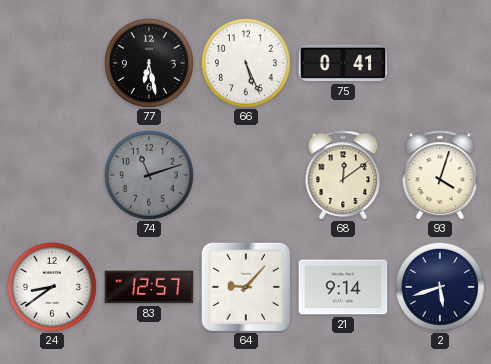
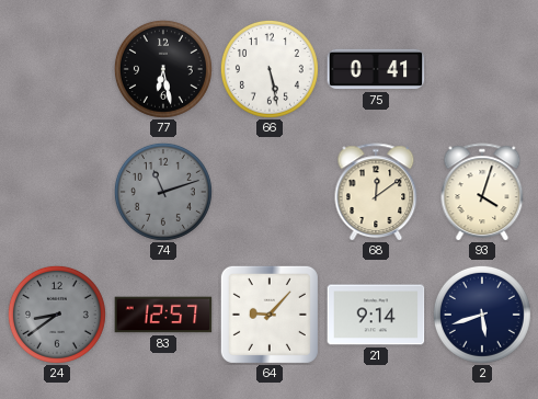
66: 5:26 -> 5:28
24 dial: white -> grey
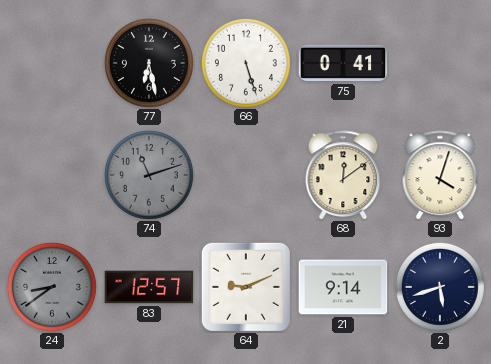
66: 5:28 -> 5:27
64: 9:07 -> 9:11
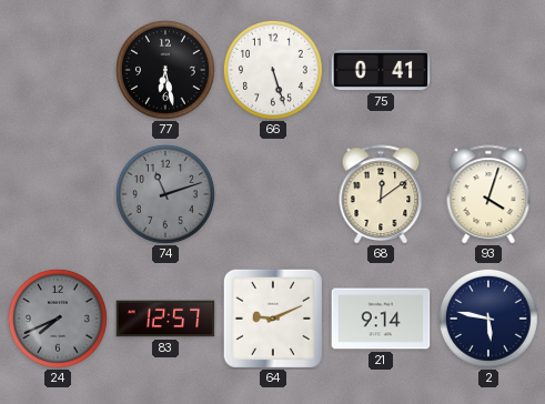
24: 8:39 -> 7:41
2: 5:42 -> 5:47
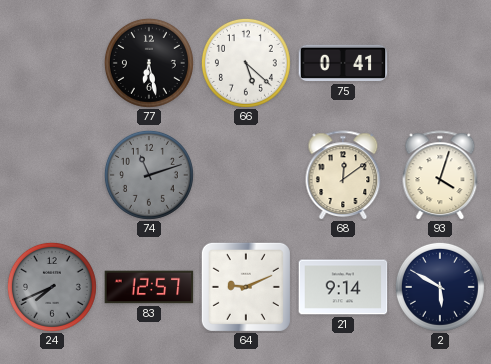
66: 5:27 -> 5:22
2: 5:47 -> 5:50
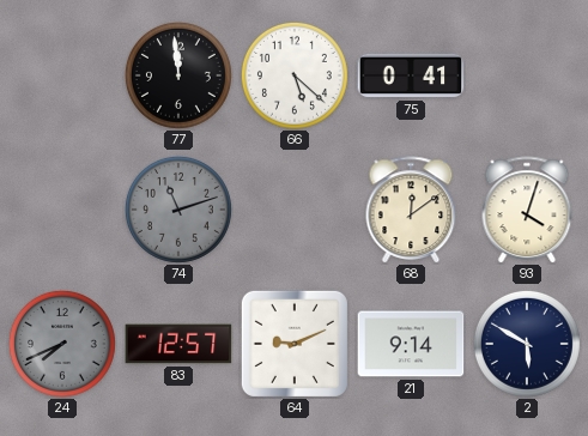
77: 6:28 -> 11:59
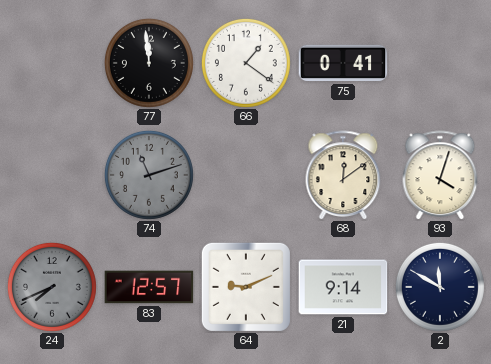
66: 5:22 -> 1:21
2: 5:50 -> 11:50
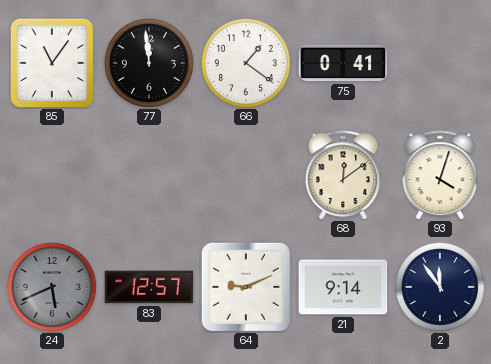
85: none -> 11:06
74: 11:12 -> none
24: 7:41 -> 5:41
2: 11:50 -> 11:54
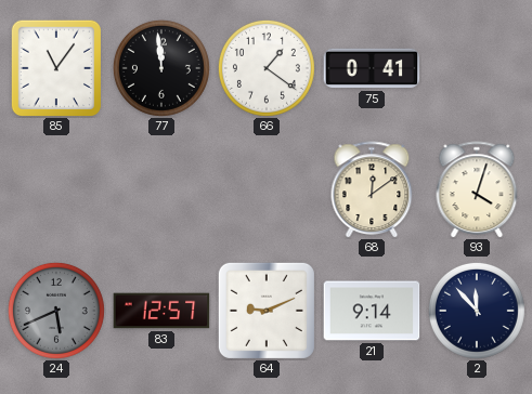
2: 11:54 -> 11:53
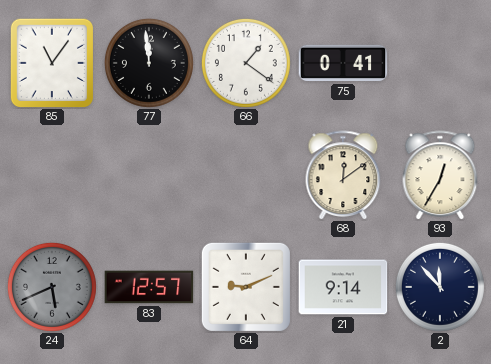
93: 4:03 -> 12:35
